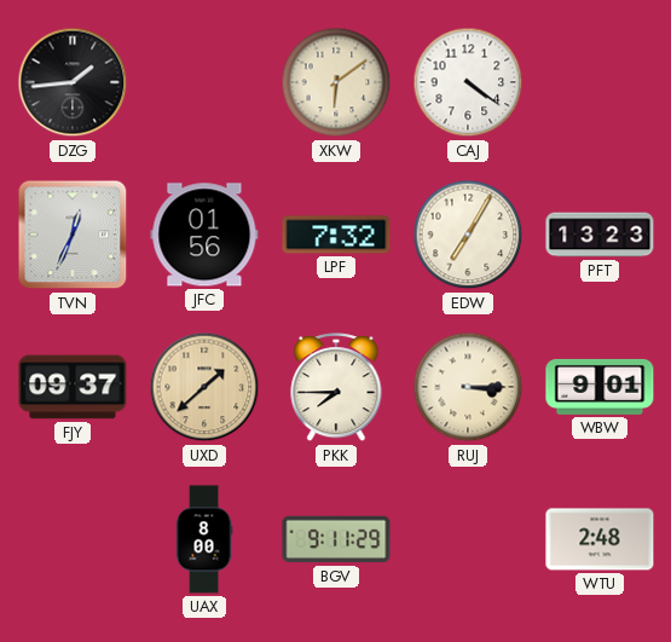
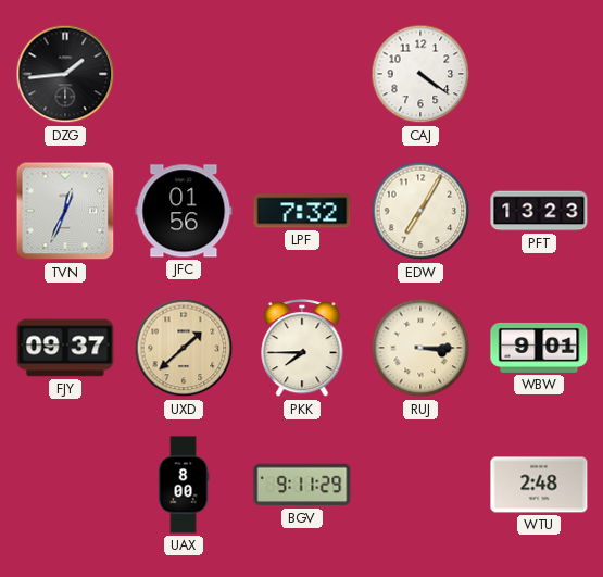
XKW: 6:09 -> none
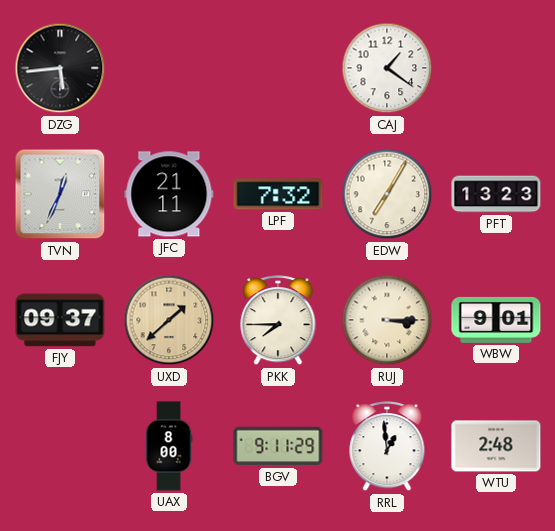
DZG: 1:44 -> 5:44
CAJ: 4:21 -> 1:21
JFC: 01:56 -> 21:11
RRL: none -> 12:59
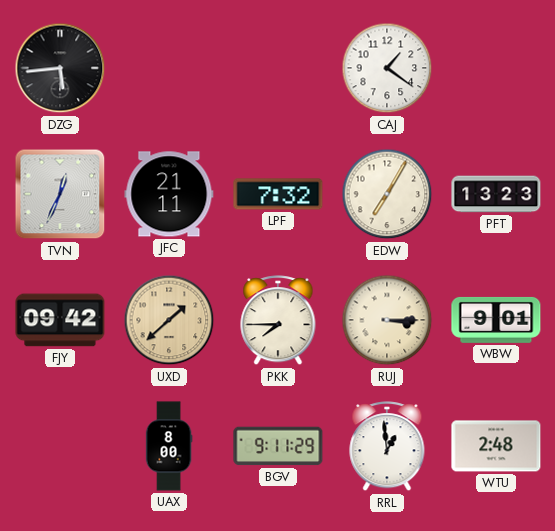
FJY: 09:37 -> 09:42
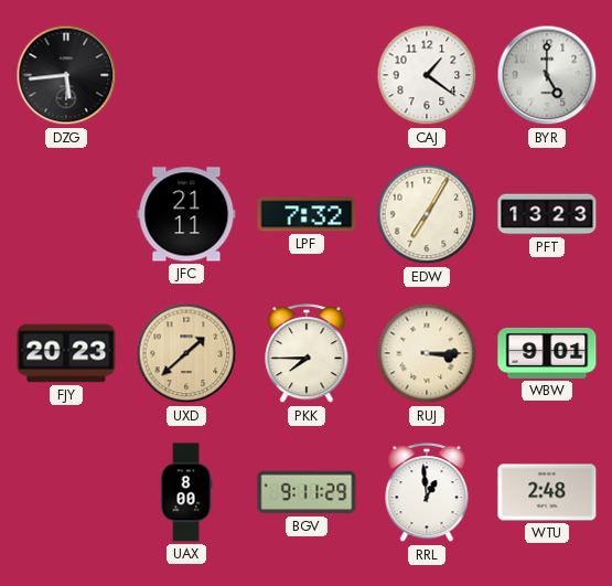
BYR: none -> 5:00
TVN: 12:34 -> none
FJY: 09:42 -> 20:23
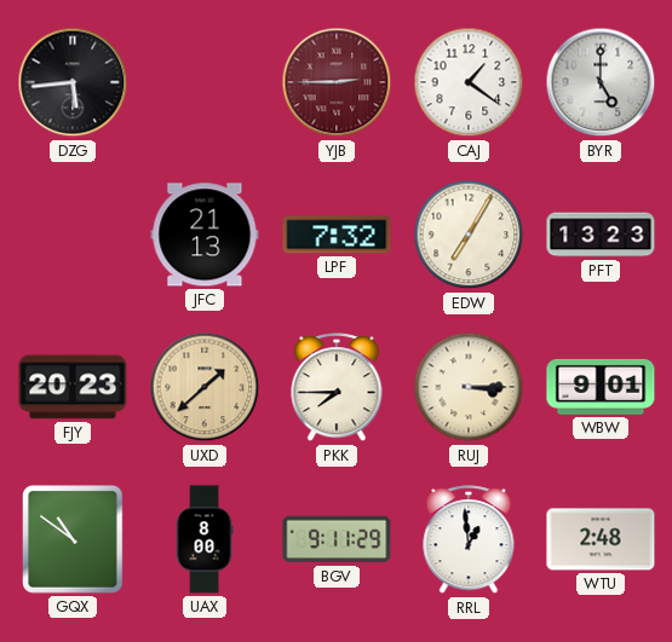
YJB: none -> 2:45
JFC: 21:11 -> 21:13
GQX: none -> 10:51
